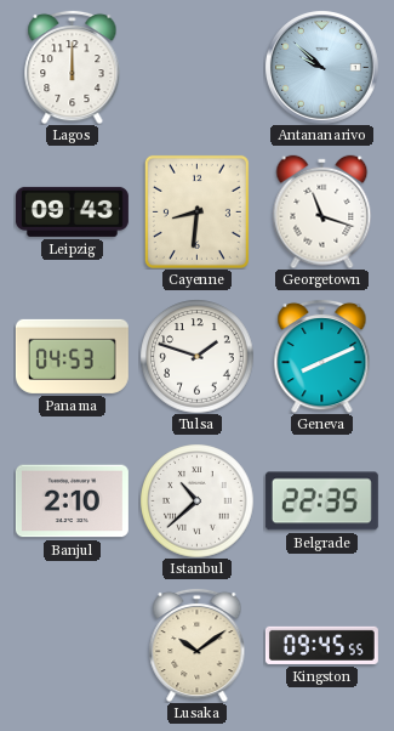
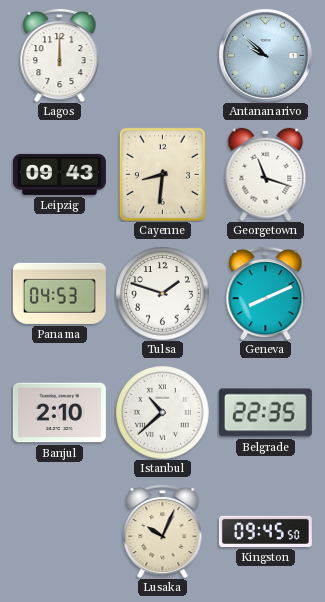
Lusaka: 10:09 -> 10:04
Kingston: 09:45:55 -> 09:45:50
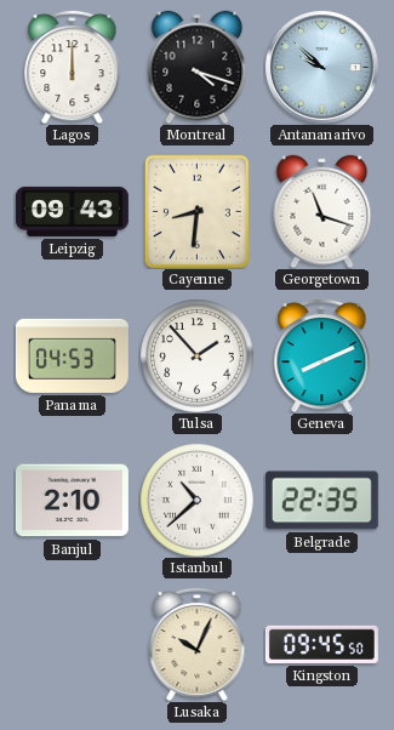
Montreal: none -> 4:18
Tulsa: 1:48 -> 1:53
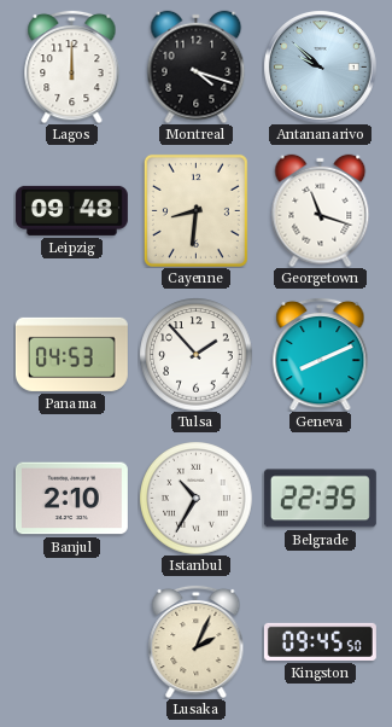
Leipzig: 09:43 -> 09:48
Istanbul: 10:38 -> 10:35
Lusaka: 10:04 -> 2:04
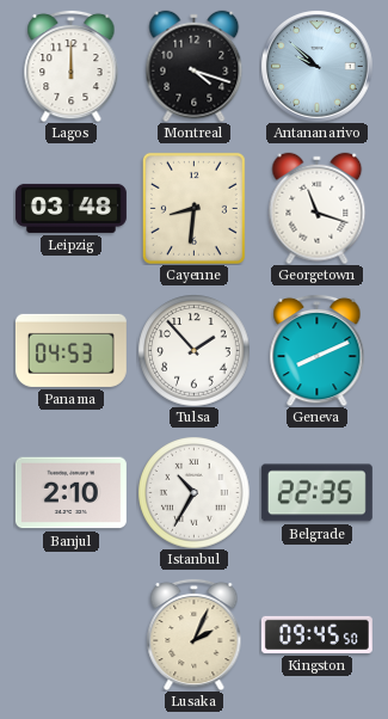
Leipzig: 09:48 -> 03:48
